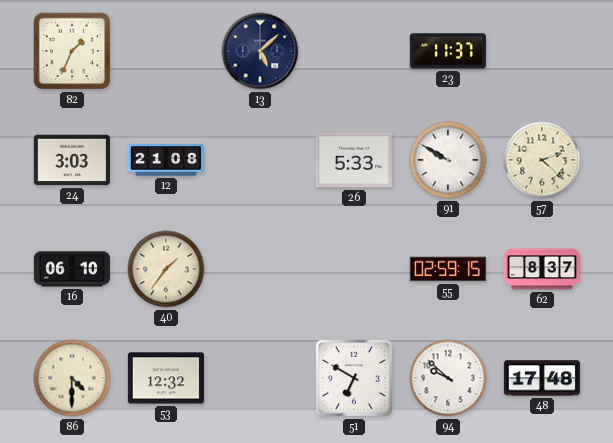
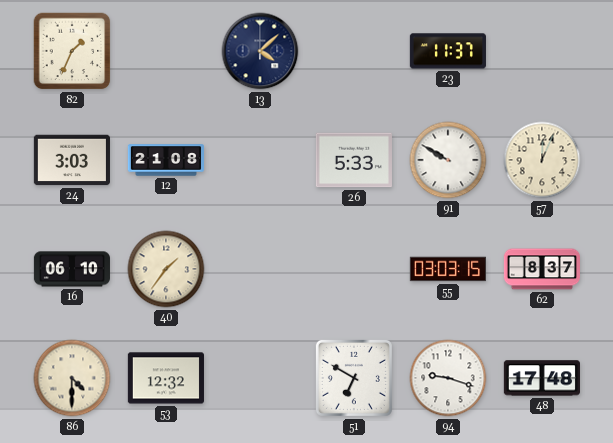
13: 5:08 -> 4:08
57: 2:22 -> 12:04
55: 02:59 -> 03:03
94: 9:52 -> 9:18
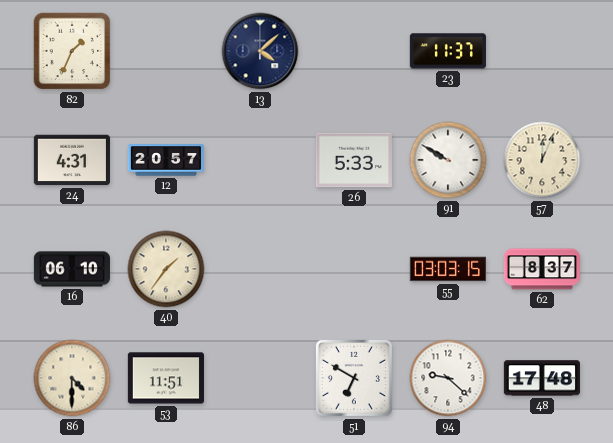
24: 3:03 -> 4:31
12: 21:08 -> 20:57
53: 12:32 -> 11:51
94: 9:18 -> 9:22
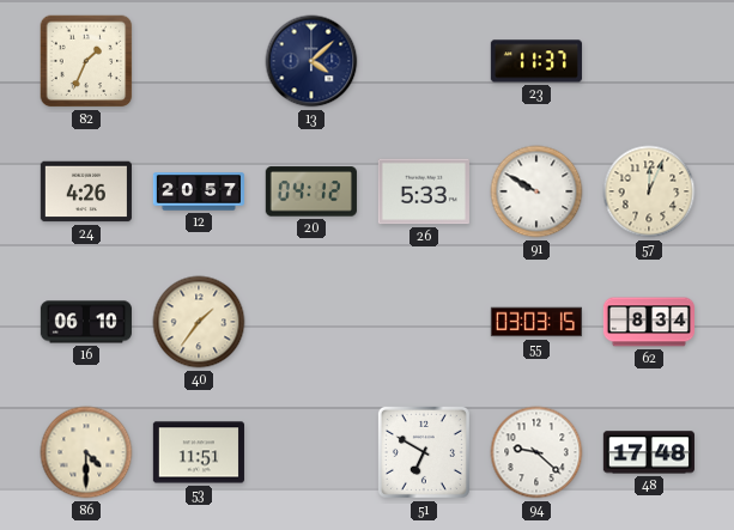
24: 4:31 -> 4:26
20: none -> 04:12
62: 8:37 -> 8:34
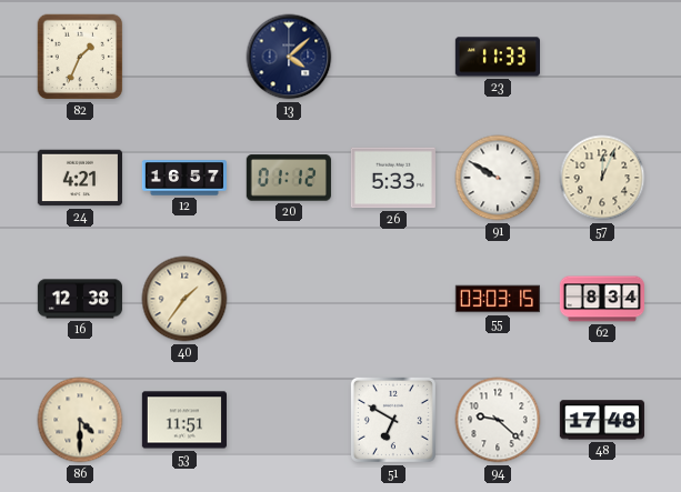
23: 11:37 -> 11:33
24: 4:26 -> 4:21
12: 20:57 -> 16:57
20: 04:12 -> 01:12
16: 06:10 -> 12:38
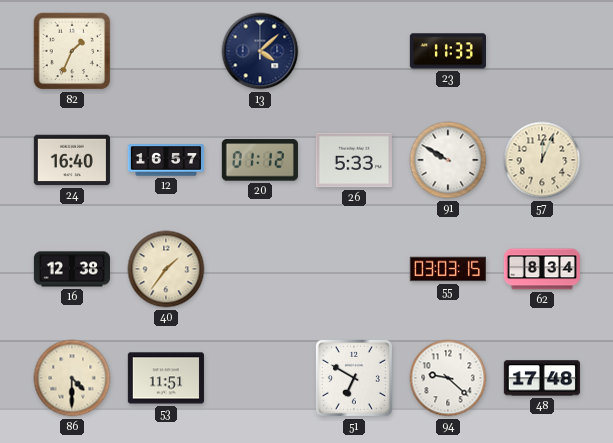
24: 4:21 -> 16:40
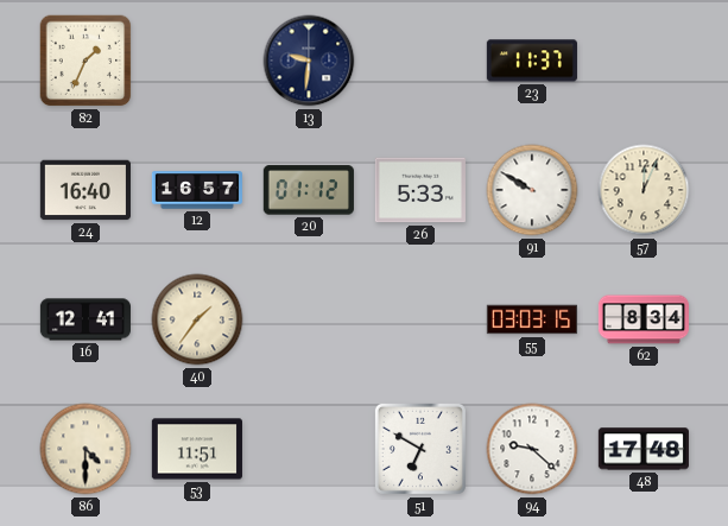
13: 4:08 -> 9:31
23: 11:33 -> 11:37
16: 12:38 -> 12:41
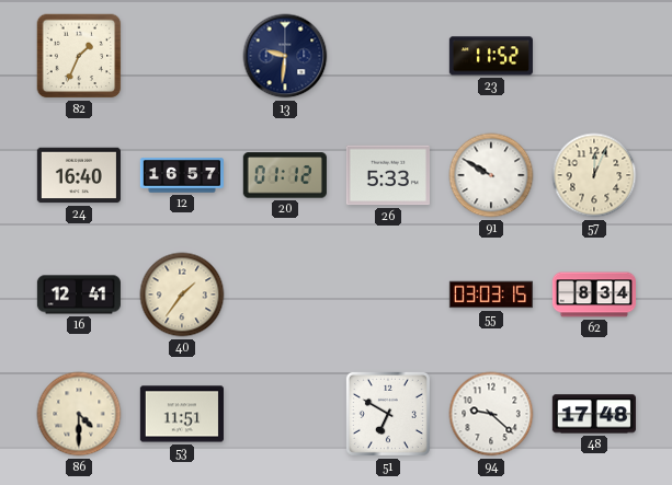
23: 11:37 -> 11:52
